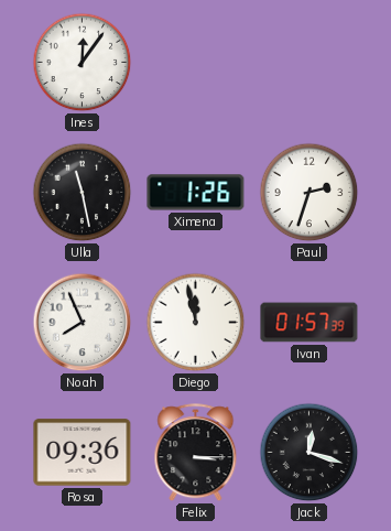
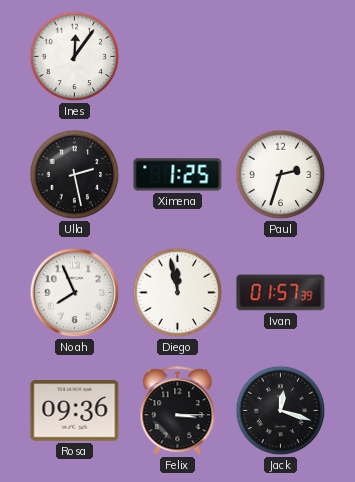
Ulla: 11:28 -> 2:28
Ximena: 1:26 -> 1:25
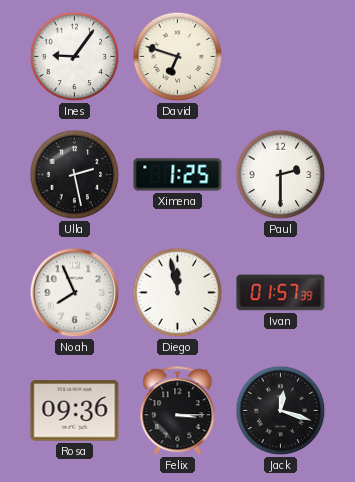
Ines: 12:06 -> 9:06
David: none -> 6:48
Paul: 2:33 -> 2:30
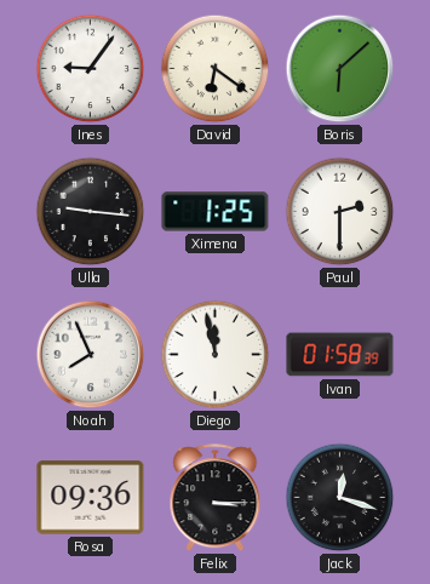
David: 6:48 -> 6:21
Boris: none -> 6:08
Ulla: 2:28 -> 9:16
Ivan: 01:57 -> 01:58
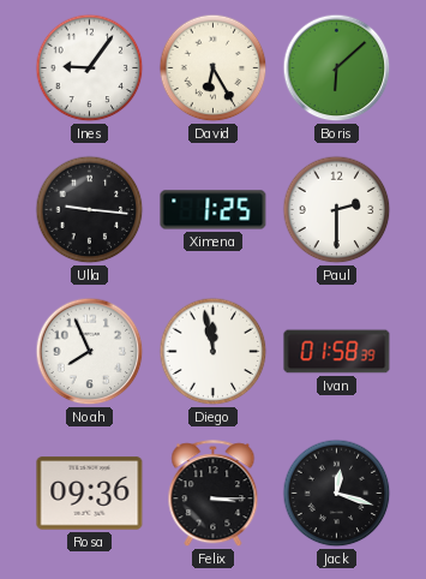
David: 6:21 -> 6:25
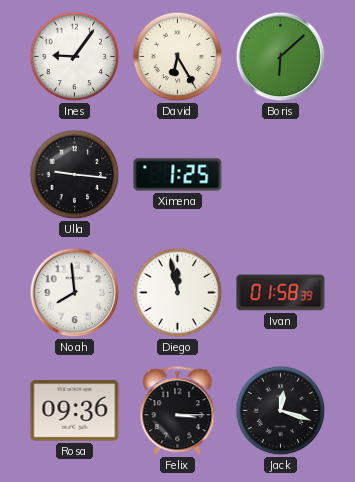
Paul: 2:30 -> none
Noah: 7:56 -> 7:59
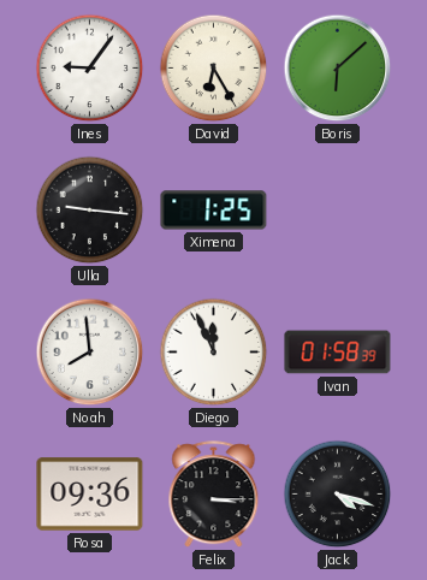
Diego: 11:58 -> 11:56
Jack: 12:18 -> 4:18
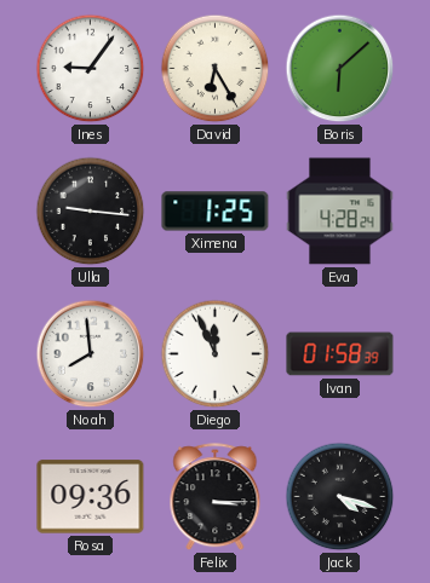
Eva: none -> 4:28
